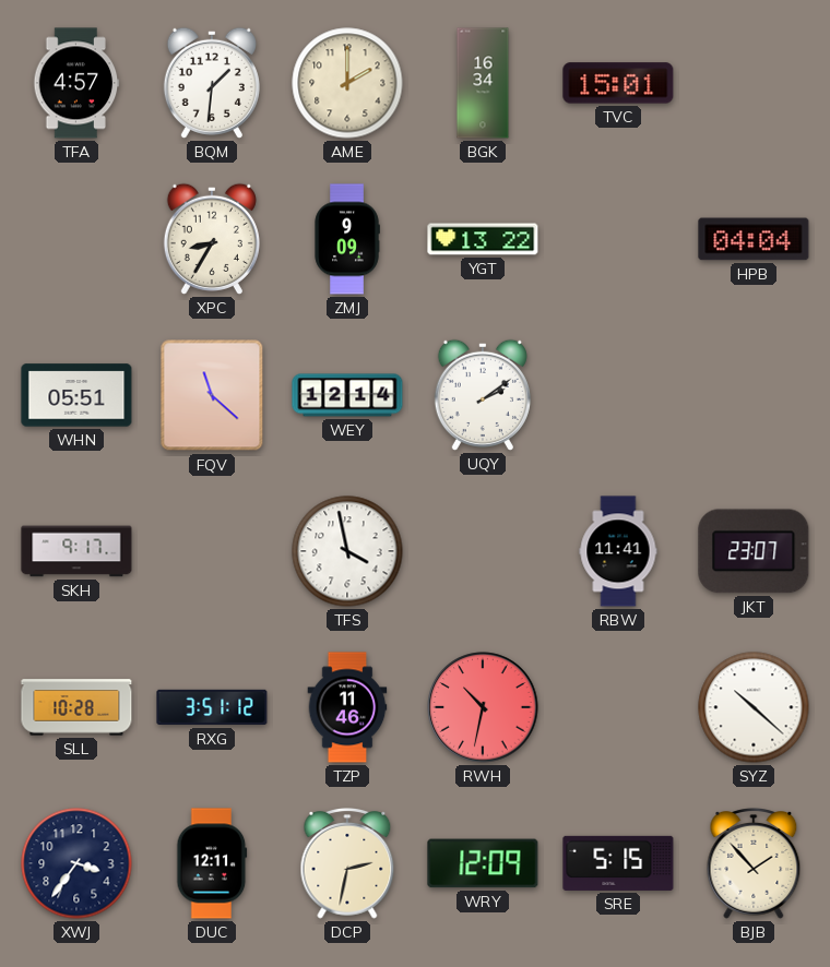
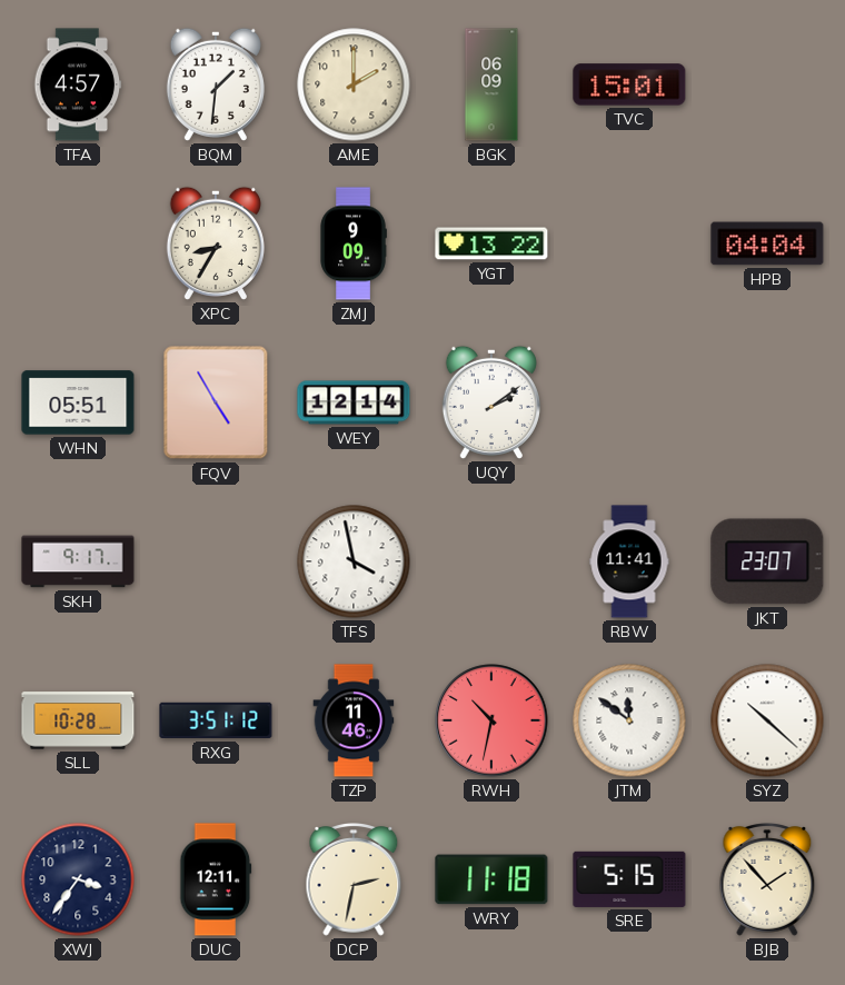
BGK: 16:34 -> 06:09
FQV: 11:22 -> 4:55
JTM: none -> 11:51
WRY: 12:09 -> 11:18
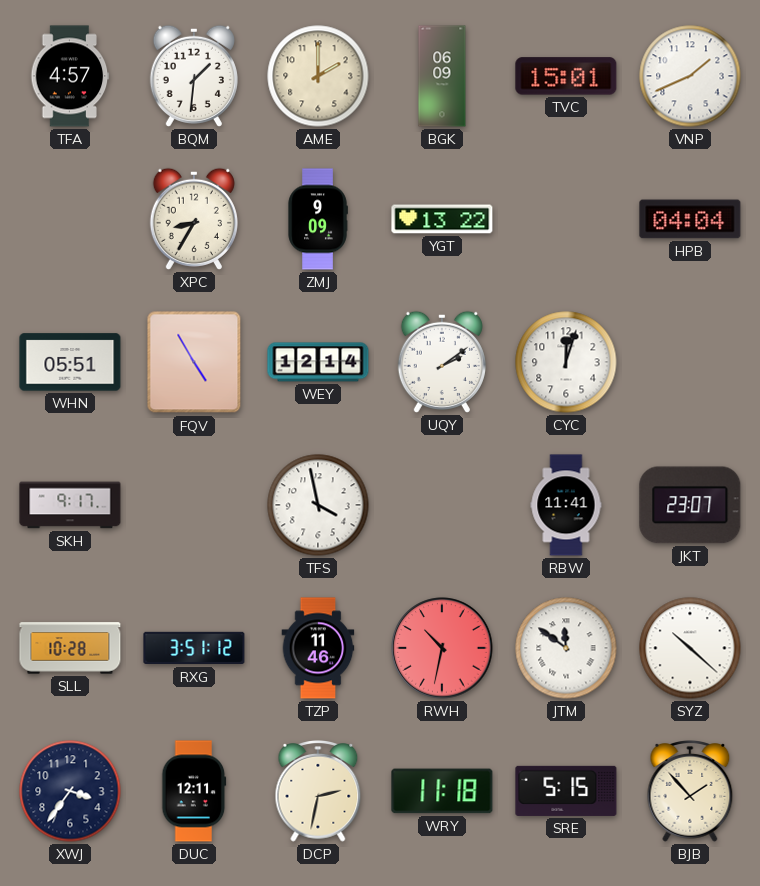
VNP: none -> 1:41
CYC: none -> 12:03
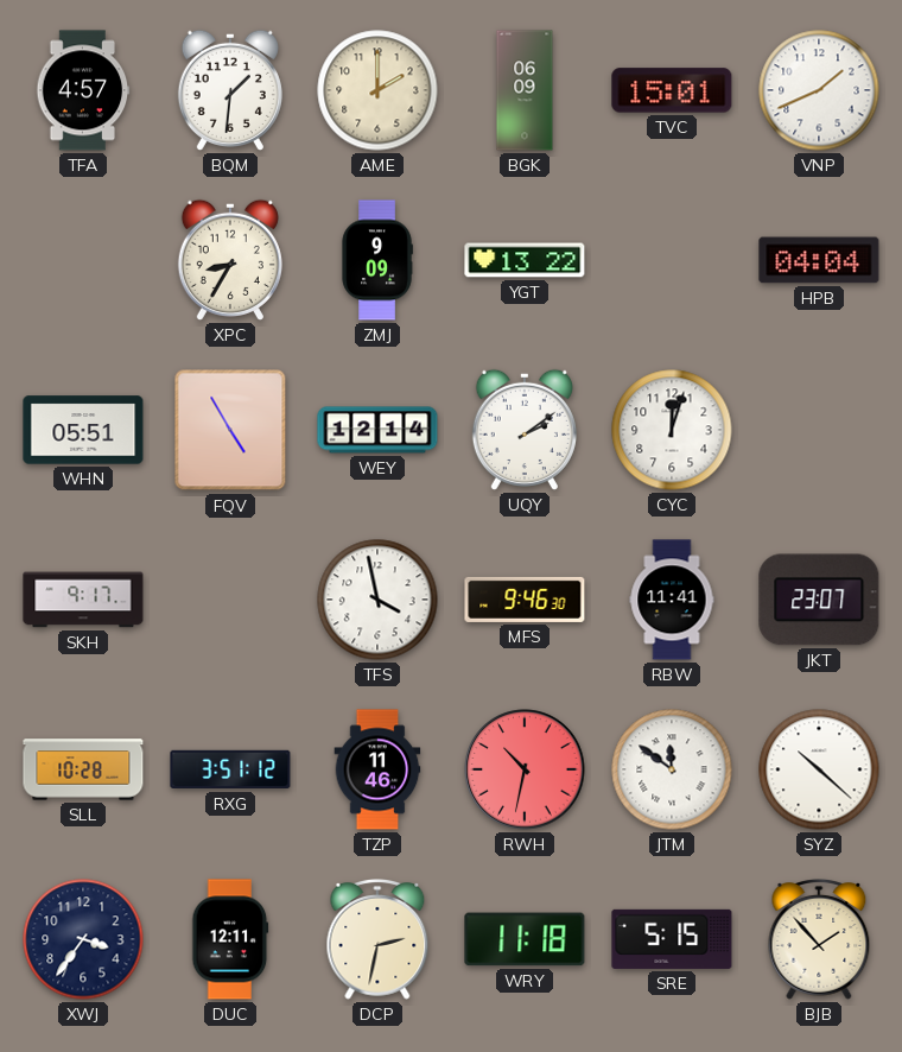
MFS: none -> 9:46
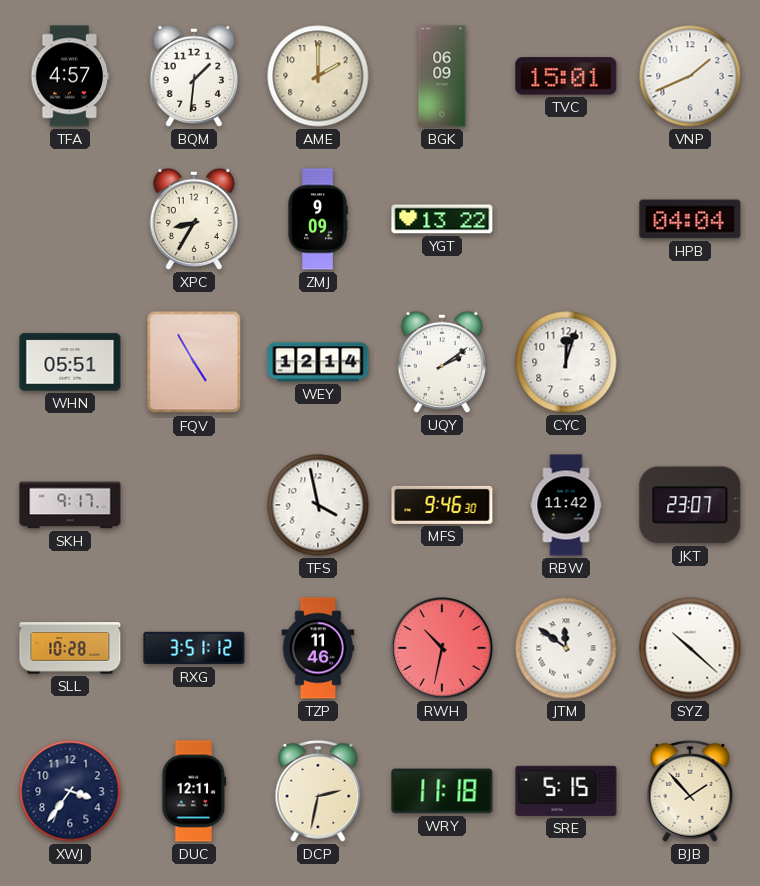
RBW: 11:41 -> 11:42
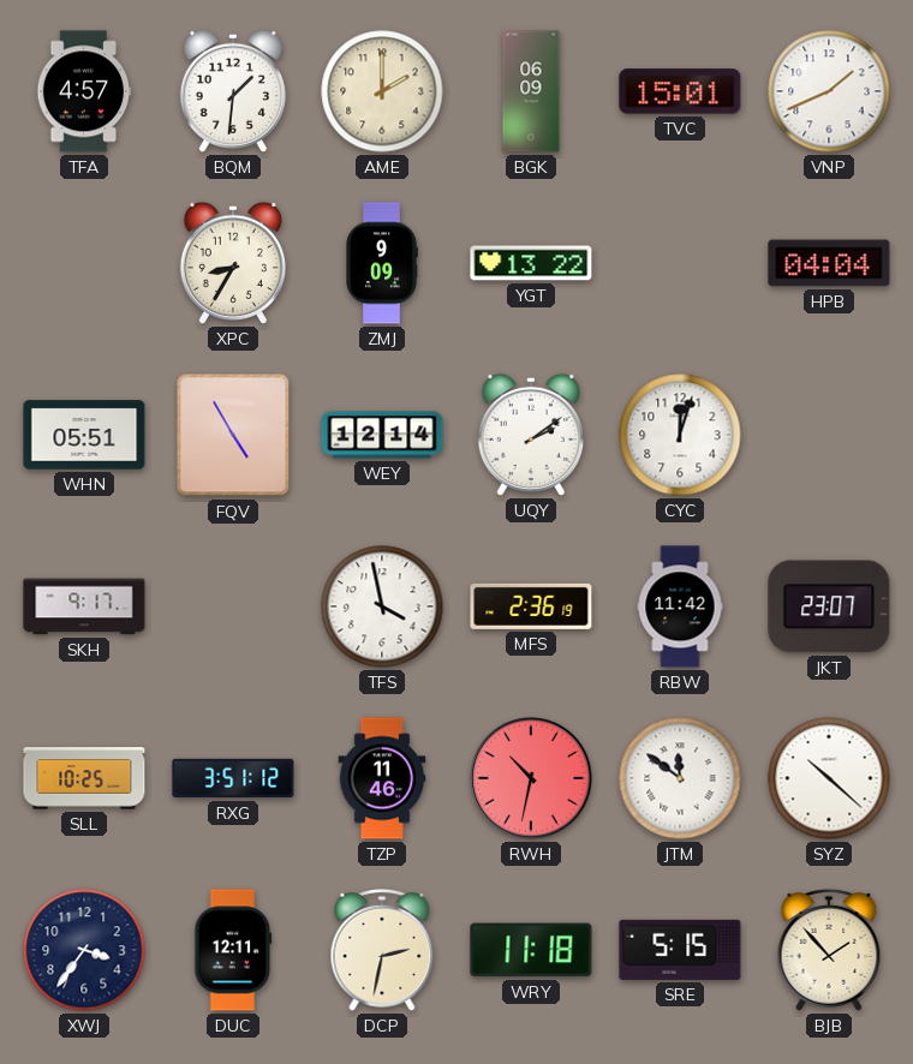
MFS: 9:46 -> 2:36
SLL: 10:28 -> 10:25
